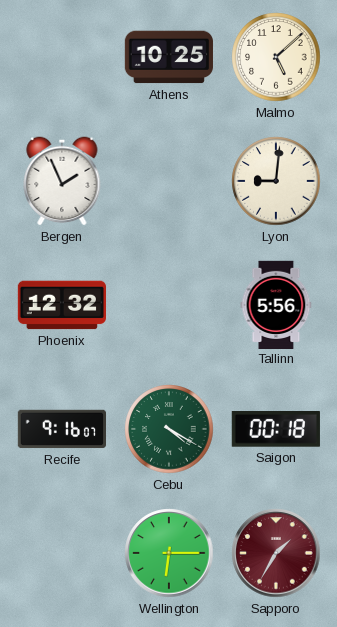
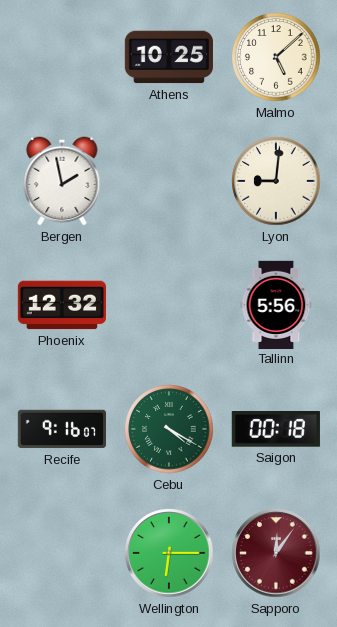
Bergen: 1:56 -> 1:58
Sapporo: 1:35 -> 12:06
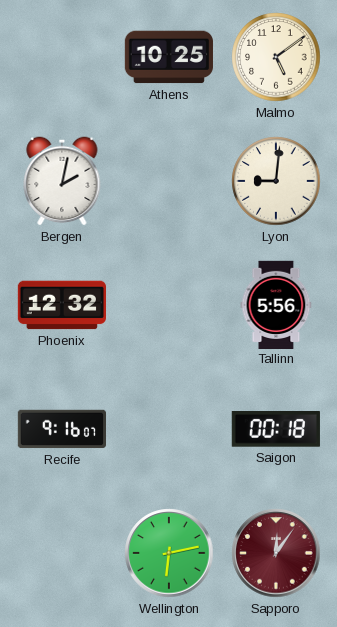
Malmo: 5:08 -> 5:09
Bergen: 1:58 -> 2:02
Cebu: 4:20 -> none
Wellington: 6:15 -> 6:13
